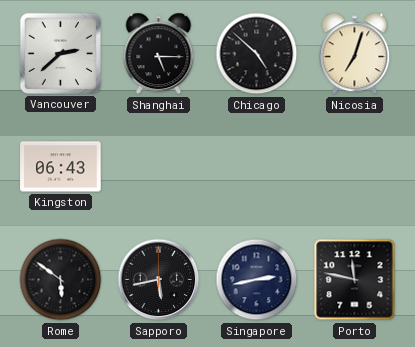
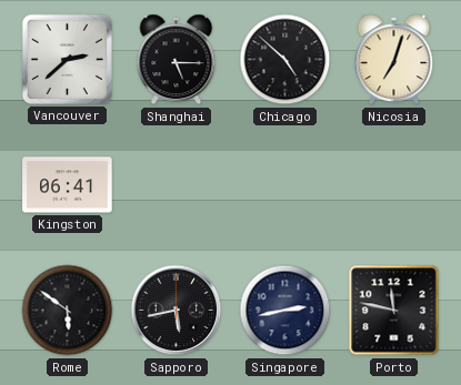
Kingston: 06:43 -> 06:41
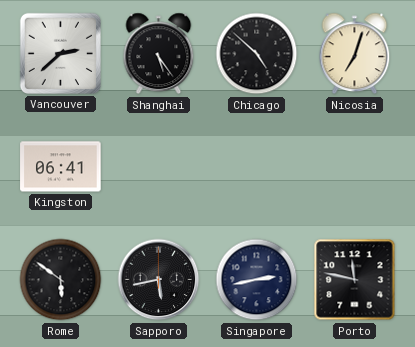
Shanghai: 5:15 -> 5:24
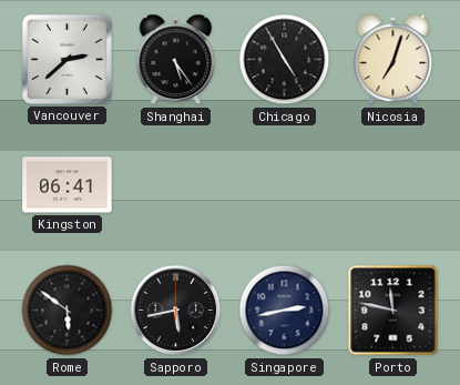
Chicago: 4:52 -> 4:55
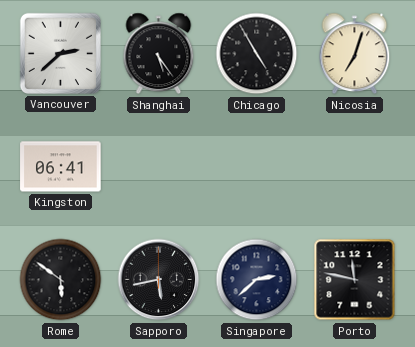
Singapore: 2:43 -> 2:38
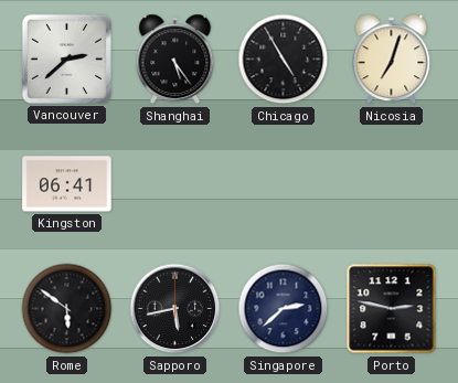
Porto: 11:47 -> 2:47
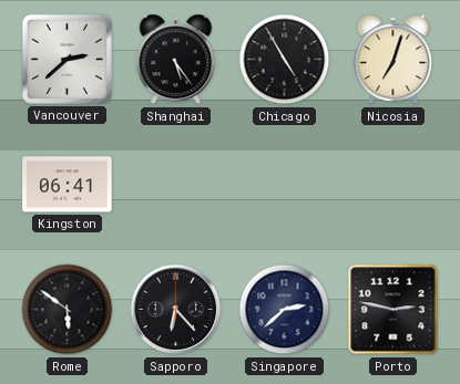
Sapporo: 5:43 -> 6:23
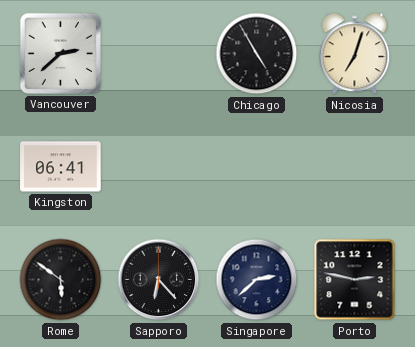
Shanghai: 5:24 -> none
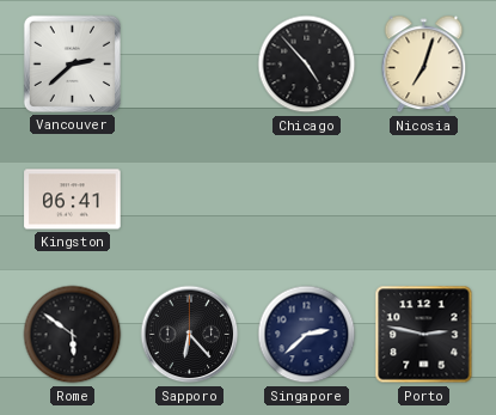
Chicago: 4:55 -> 4:53
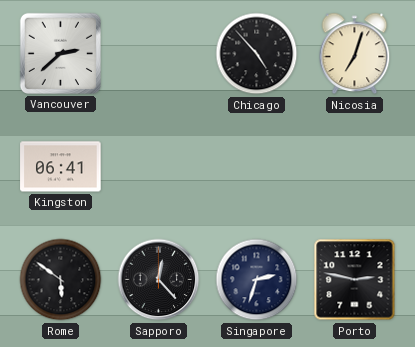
Sapporo: 6:23 -> 12:23
Singapore: 2:38 -> 2:33
